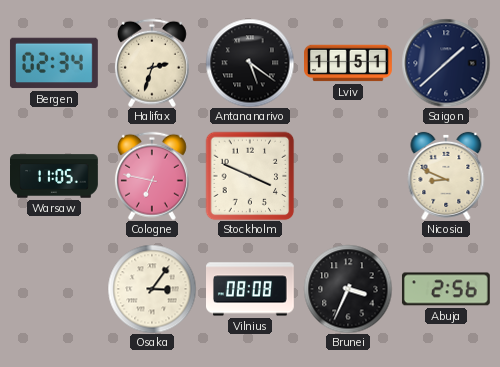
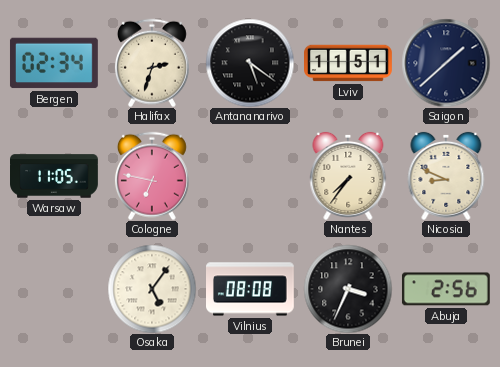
Stockholm: 3:49 -> none
Nantes: none -> 7:36
Osaka: 3:06 -> 5:06
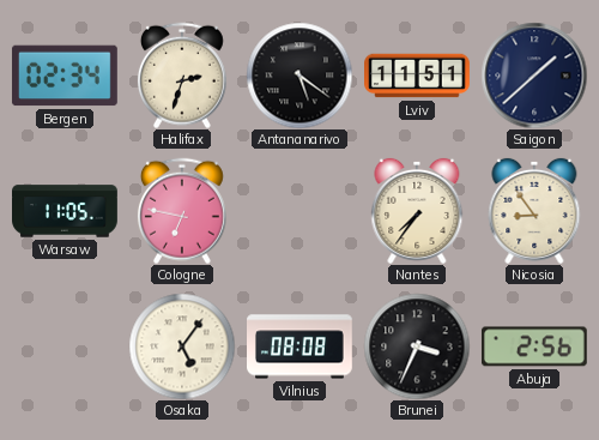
Nicosia: 8:49 -> 8:54
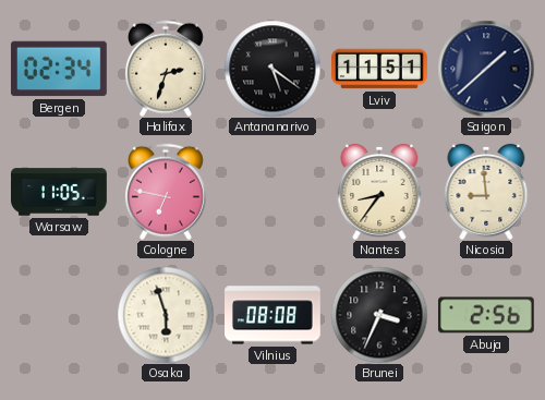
Nantes: 7:36 -> 8:36
Nicosia: 8:54 -> 8:59
Osaka: 5:06 -> 5:57
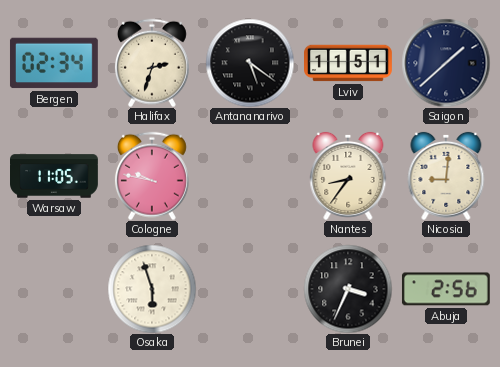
Cologne: 6:47 -> 9:47
Nicosia: 8:59 -> 9:01
Vilnius: 08:08 -> none
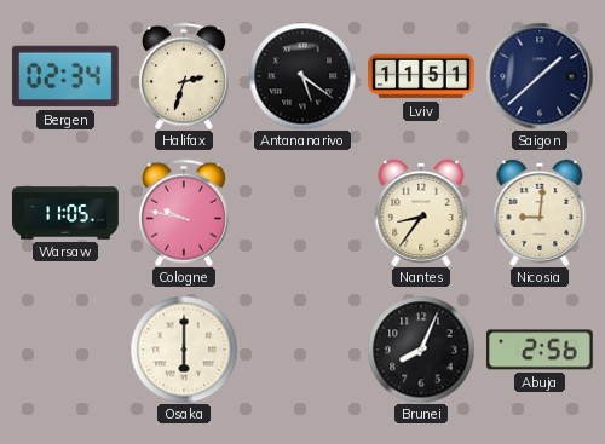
Osaka: 5:57 -> 6:00
Brunei: 3:34 -> 8:04
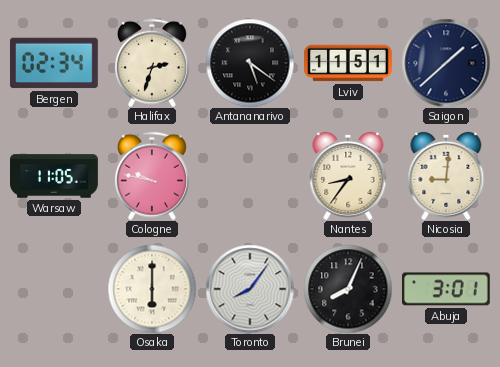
Toronto: none -> 8:06
Abuja: 2:56 -> 3:01
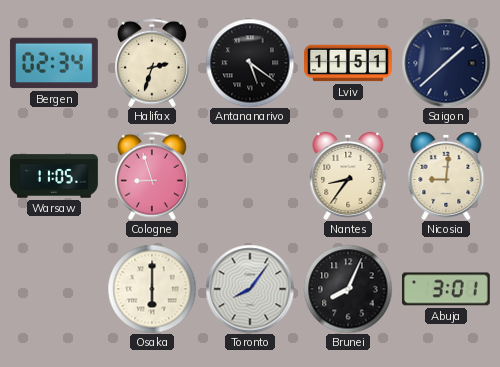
Cologne: 9:47 -> 8:57
